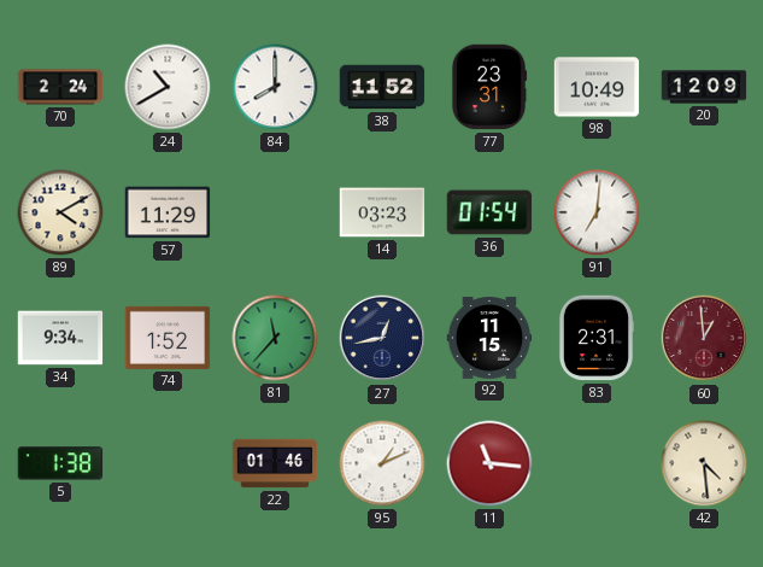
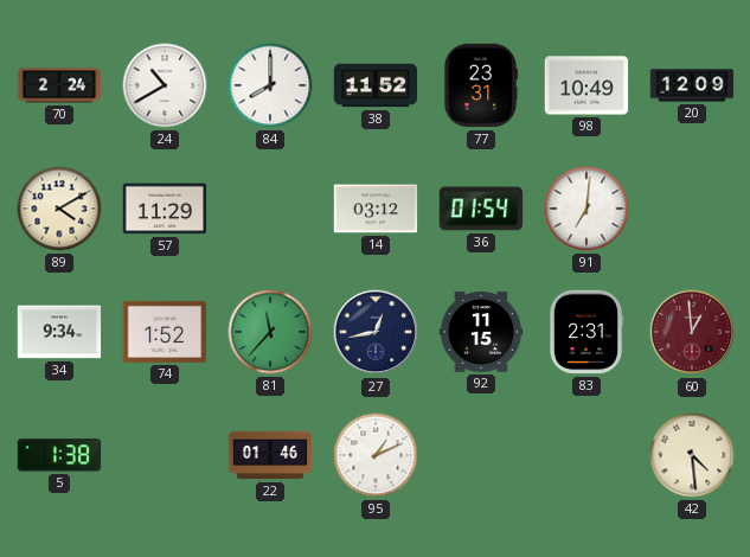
14: 03:23 -> 03:12
11: 11:16 -> none
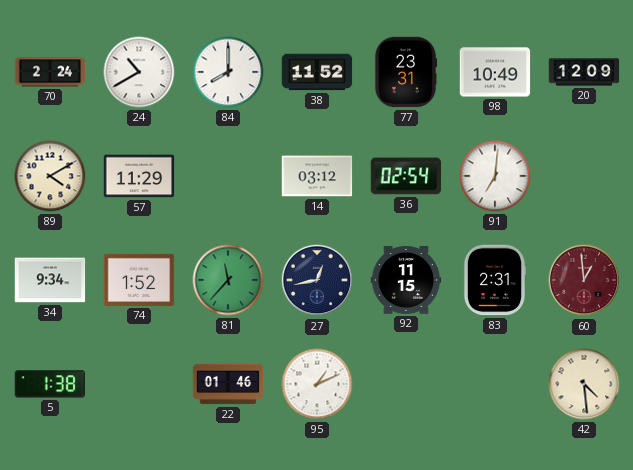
36: 01:54 -> 02:54
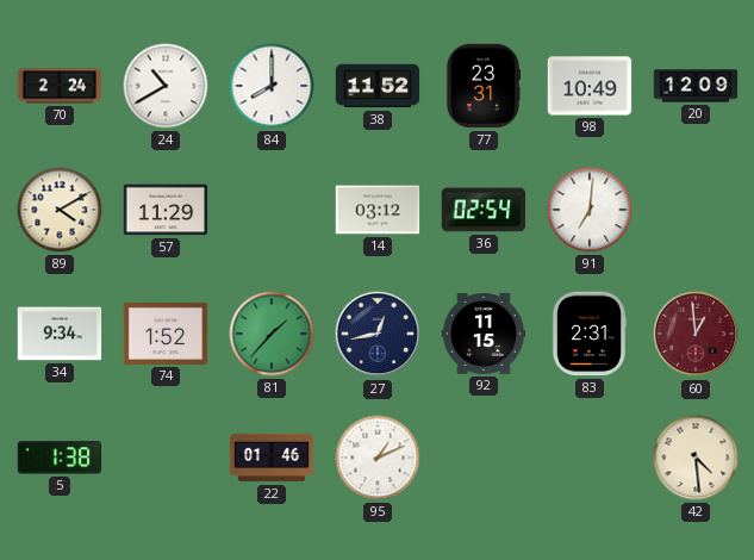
81: 11:37 -> 1:37
